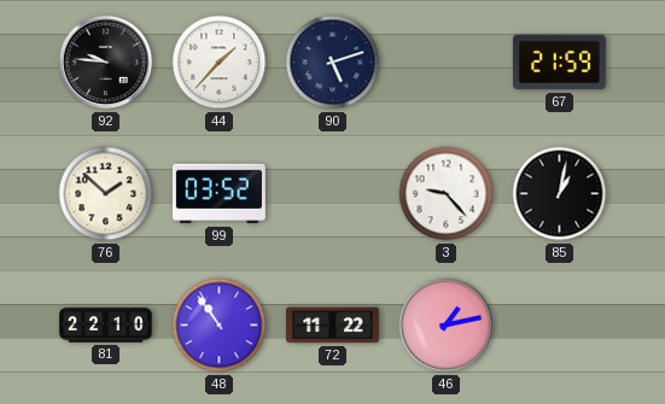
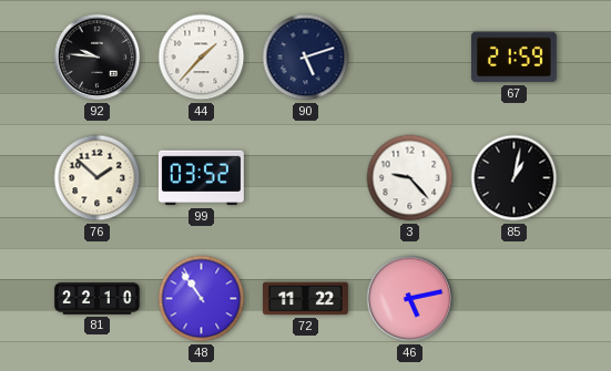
46: 1:13 -> 5:13
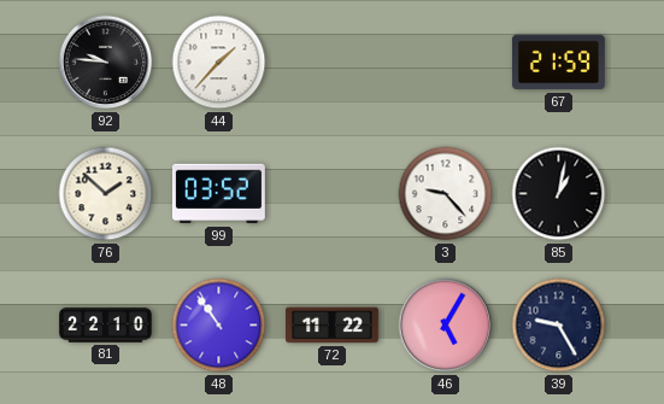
90: 5:12 -> none
46: 5:13 -> 5:05
39: none -> 9:25
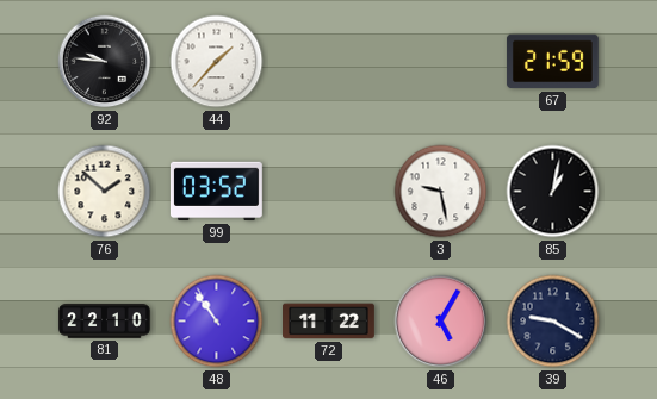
3: 9:23 -> 9:28
39: 9:25 -> 9:20
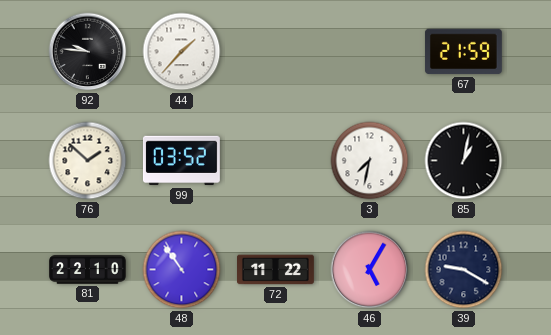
3: 9:28 -> 7:32
